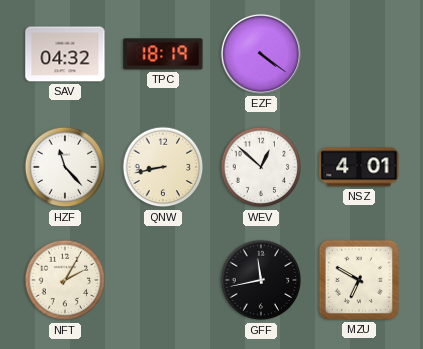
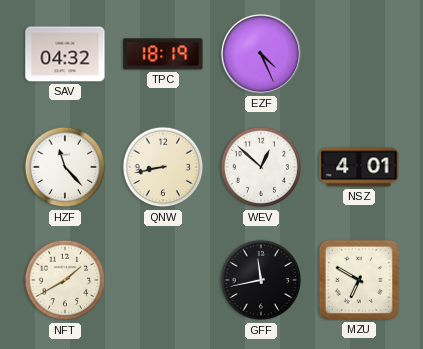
EZF: 4:21 -> 4:26
NFT: 2:05 -> 1:40
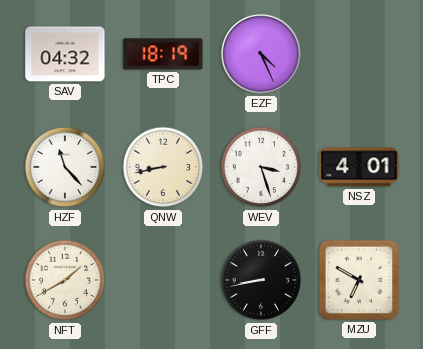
WEV: 12:52 -> 3:27
GFF: 11:43 -> 8:43
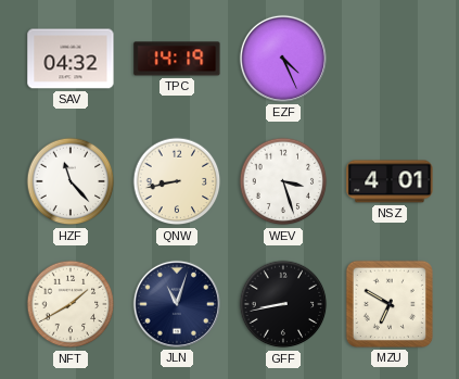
TPC: 18:19 -> 14:19
JLN: none -> 11:03
